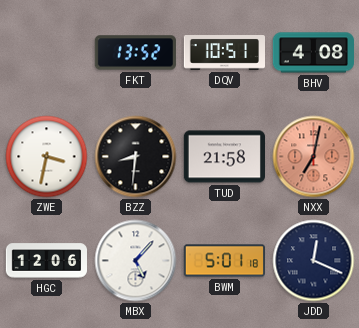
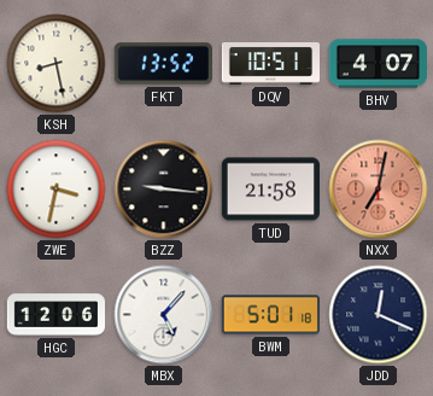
KSH: none -> 8:28
BHV: 4:08 -> 4:07
BZZ: 8:31 -> 9:16
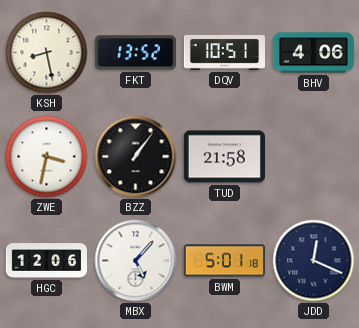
BHV: 4:07 -> 4:06
BZZ: 9:16 -> 1:06
NXX: 7:02 -> none
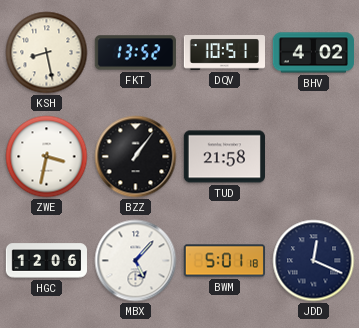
BHV: 4:06 -> 4:02
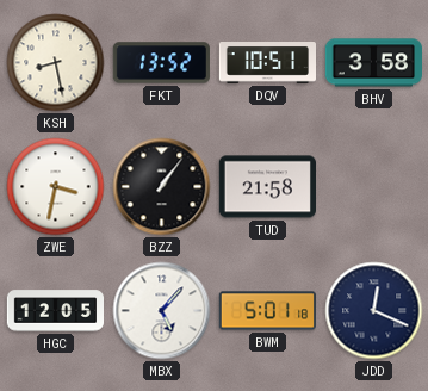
BHV: 4:02 -> 3:58
HGC: 12:06 -> 12:05
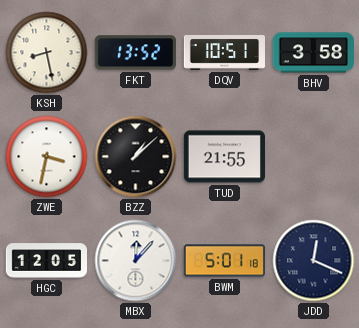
BZZ: 1:06 -> 1:08
TUD: 21:58 -> 21:55
MBX: 5:07 -> 12:07
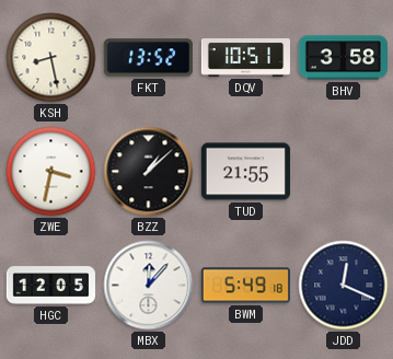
BWM: 5:01 -> 5:49
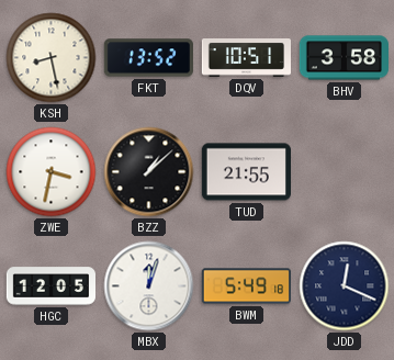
MBX: 12:07 -> 12:03
